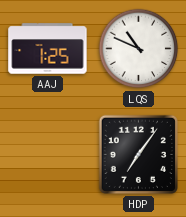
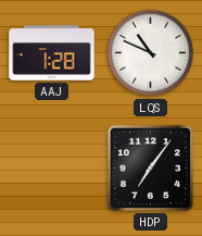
AAJ: 1:25 -> 1:28
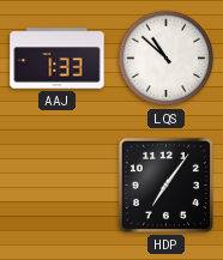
AAJ: 1:28 -> 1:33
LQS: 10:49 -> 10:52
